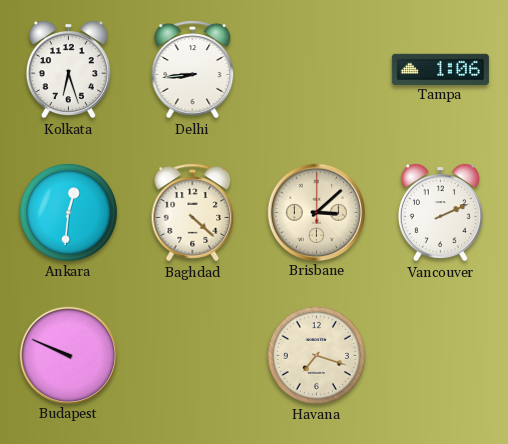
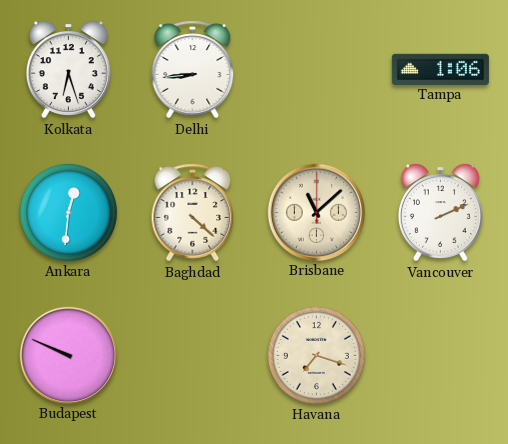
Brisbane: 3:08 -> 11:08
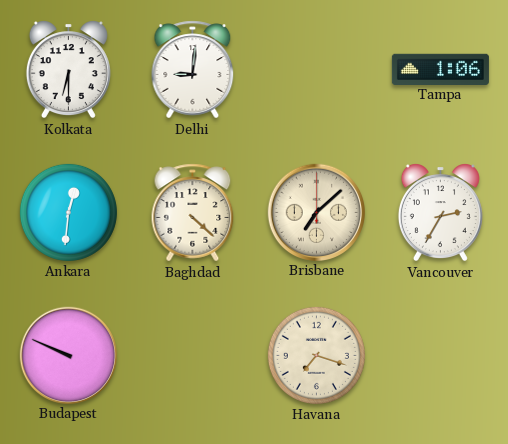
Kolkata: 6:27 -> 6:30
Delhi: 8:44 -> 9:01
Brisbane: 11:08 -> 7:08
Vancouver: 2:11 -> 2:35
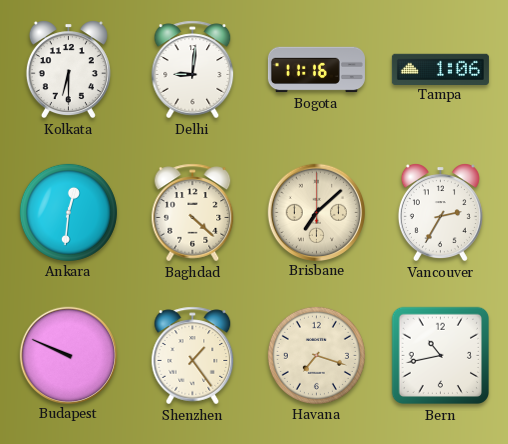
Bogota: none -> 11:16
Shenzhen: none -> 1:24
Bern: none -> 10:43
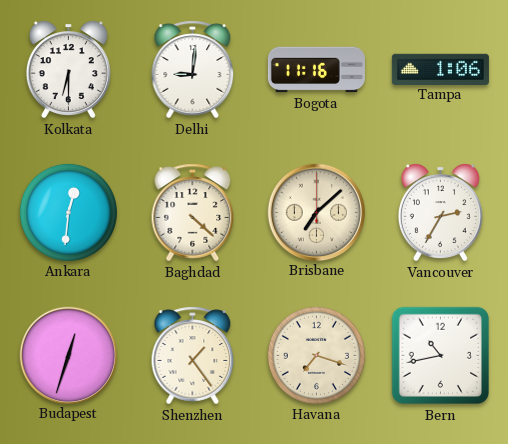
Budapest: 9:49 -> 12:33
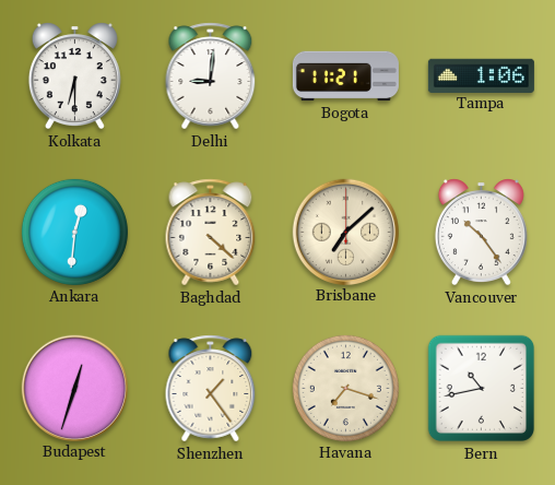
Bogota: 11:16 -> 11:21
Vancouver: 2:35 -> 10:24
